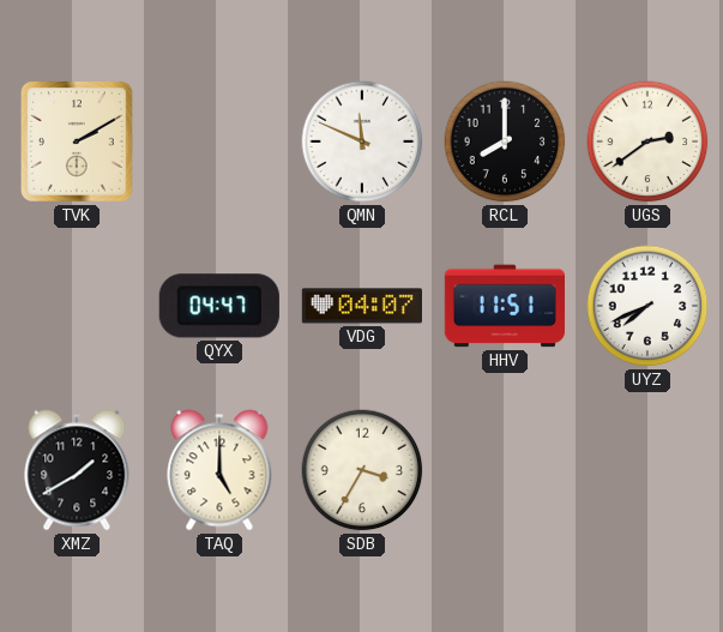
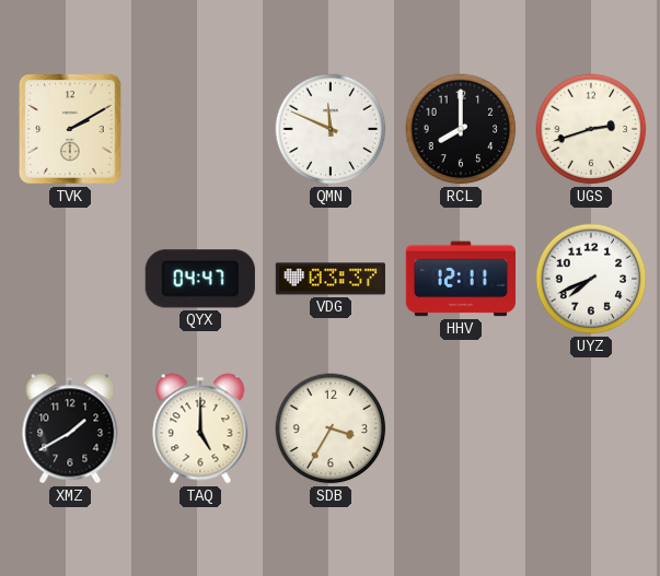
UGS: 2:39 -> 2:42
VDG: 04:07 -> 03:37
HHV: 11:51 -> 12:11
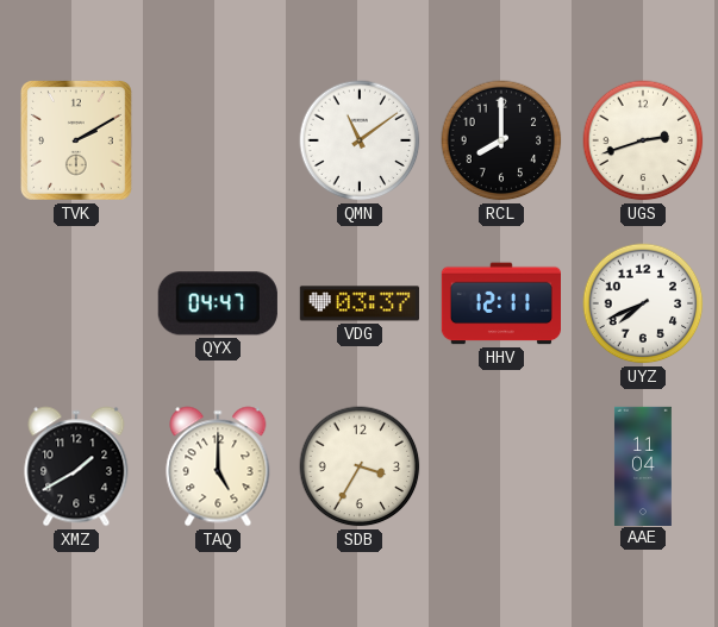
QMN: 11:49 -> 11:09
AAE: none -> 11:04
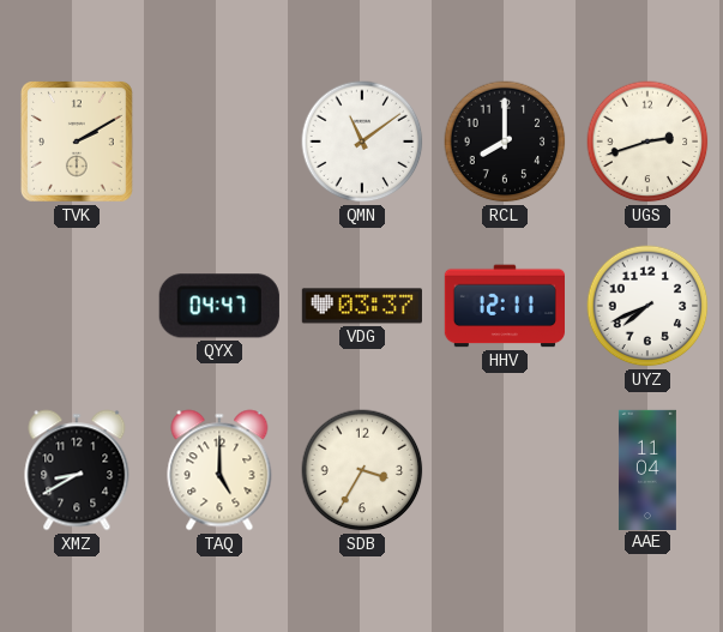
XMZ: 1:40 -> 8:40
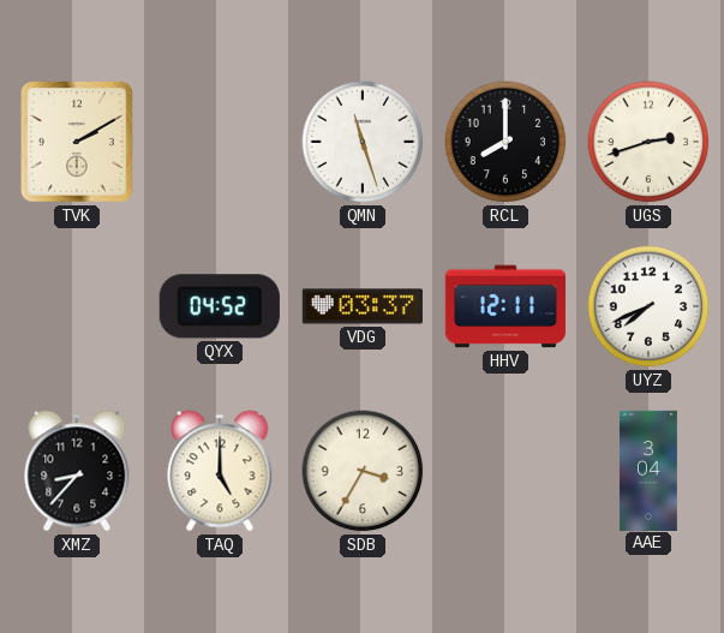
QMN: 11:09 -> 11:27
QYX: 04:47 -> 04:52
XMZ: 8:40 -> 8:37
AAE: 11:04 -> 3:04
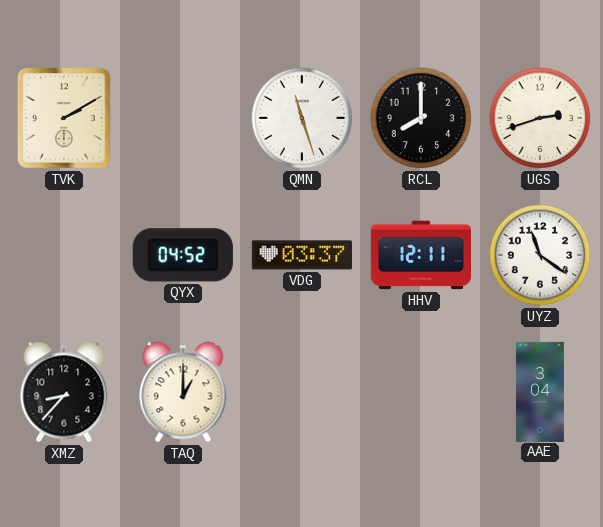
UYZ: 7:41 -> 11:21
TAQ: 5:00 -> 1:00
SDB: 3:35 -> none
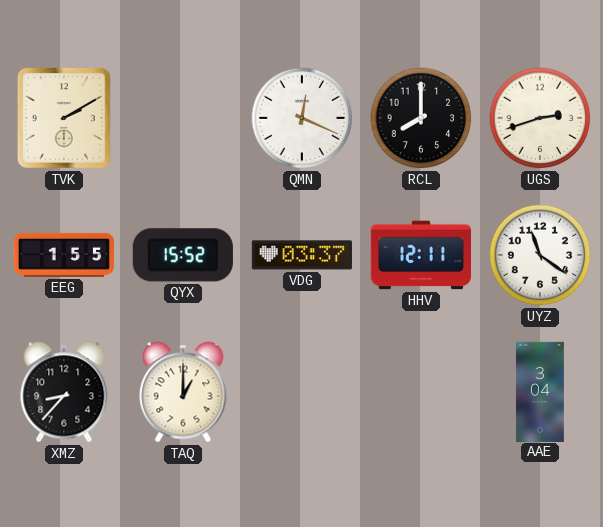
QMN: 11:27 -> 12:19
EEG: none -> 1:55
QYX: 04:52 -> 15:52
